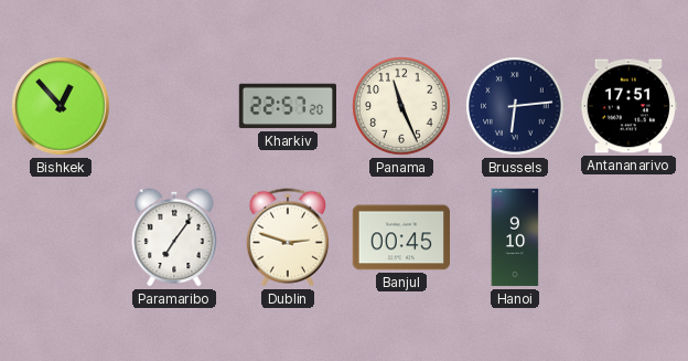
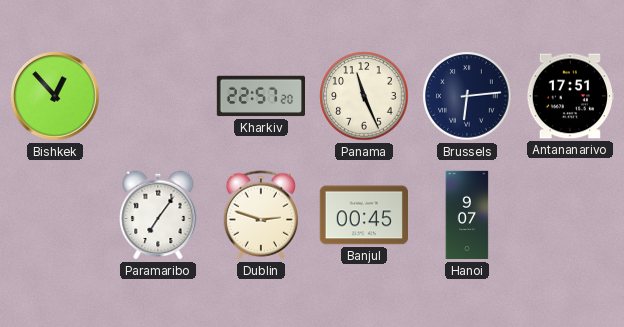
Hanoi: 9:10 -> 9:07
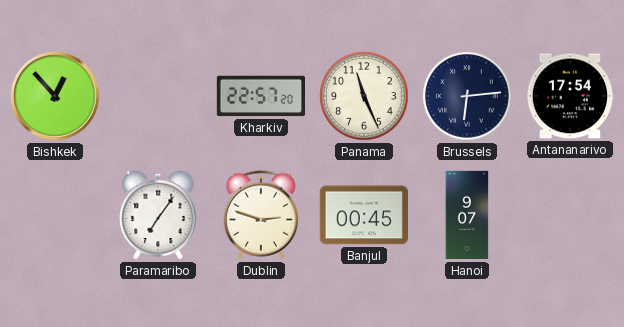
Antananarivo: 17:51 -> 17:54
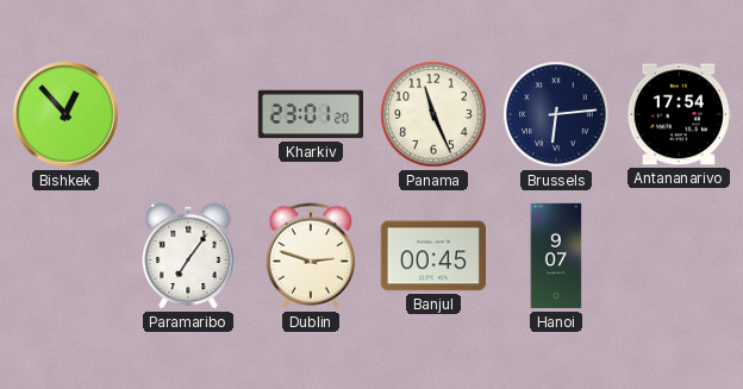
Kharkiv: 22:57 -> 23:01
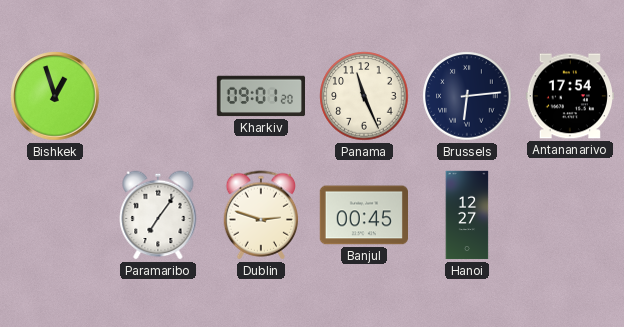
Bishkek: 12:53 -> 12:57
Kharkiv: 23:01 -> 09:01
Hanoi: 9:07 -> 12:27
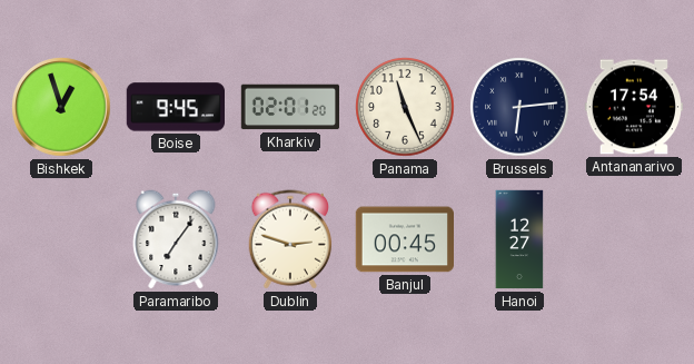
Boise: none -> 9:45
Kharkiv: 09:01 -> 02:01
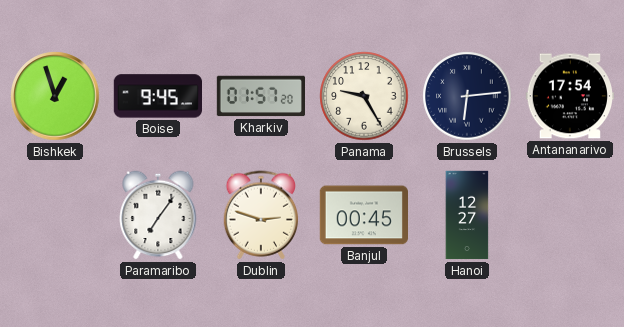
Kharkiv: 02:01 -> 01:57
Panama: 11:26 -> 9:25
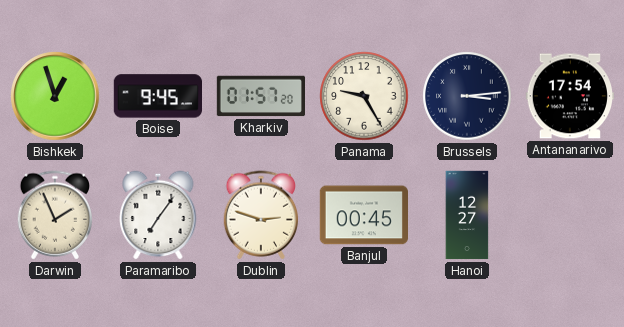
Brussels: 6:14 -> 3:14
Darwin: none -> 1:56
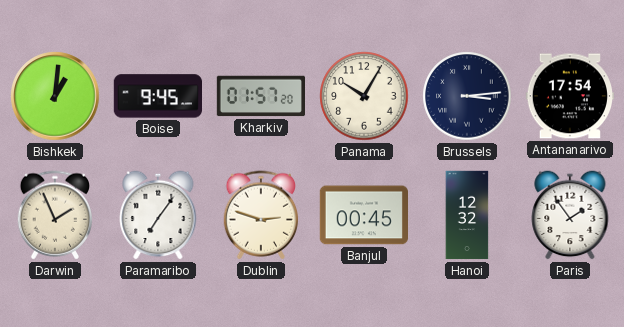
Bishkek: 12:57 -> 1:01
Panama: 9:25 -> 10:05
Hanoi: 12:27 -> 12:32
Paris: none -> 1:54
